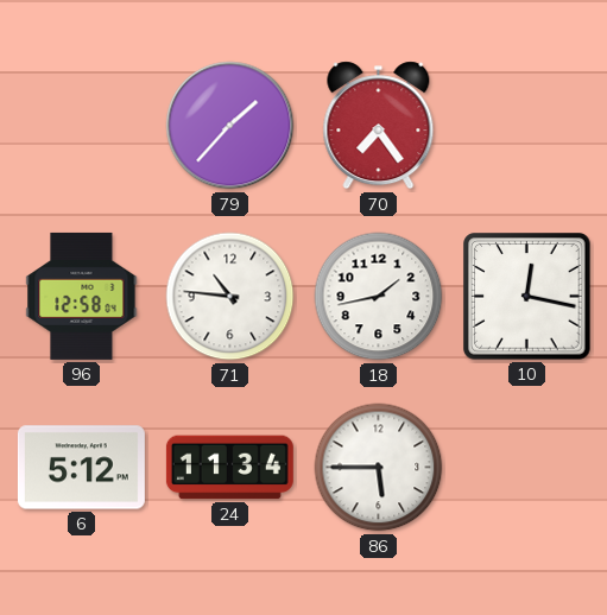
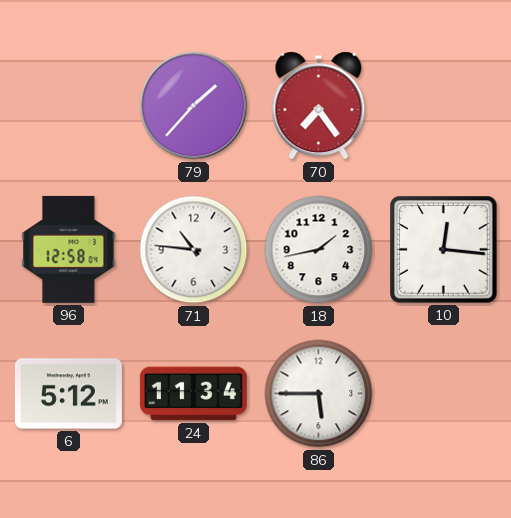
10: 12:17 -> 12:16
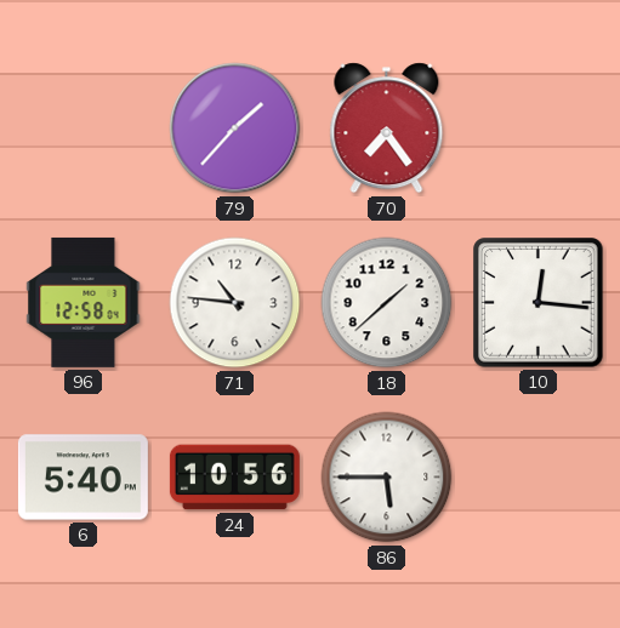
18: 1:43 -> 1:38
6: 5:12 -> 5:40
24: 11:34 -> 10:56
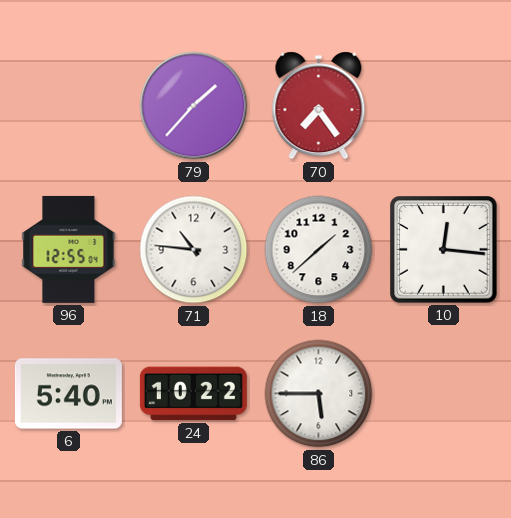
96: 12:58 -> 12:55
24: 10:56 -> 10:22
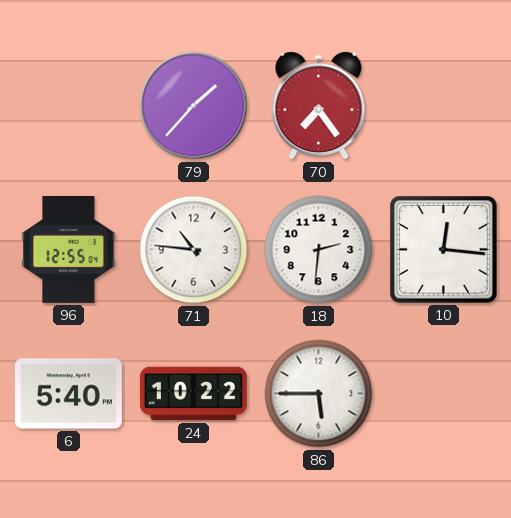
18: 1:38 -> 2:31
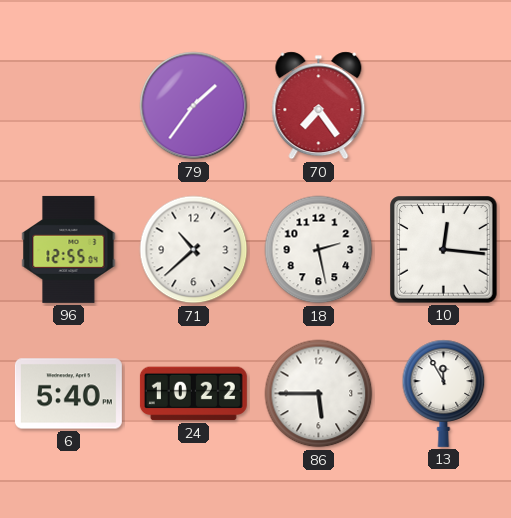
79: 1:37 -> 1:36
71: 10:46 -> 10:38
18: 2:31 -> 2:28
13: none -> 11:55
